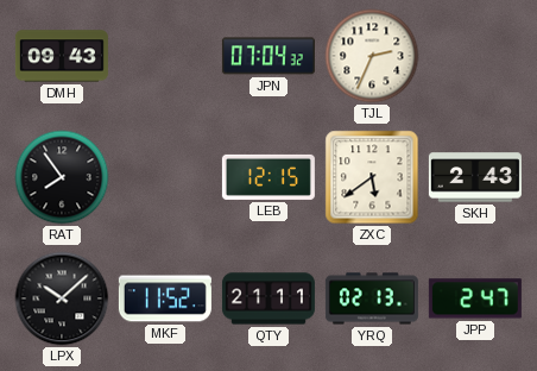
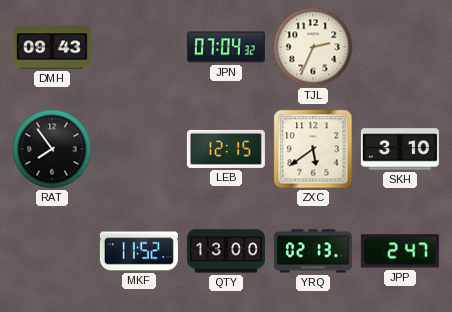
SKH: 2:43 -> 3:10
LPX: 10:08 -> none
QTY: 21:11 -> 13:00
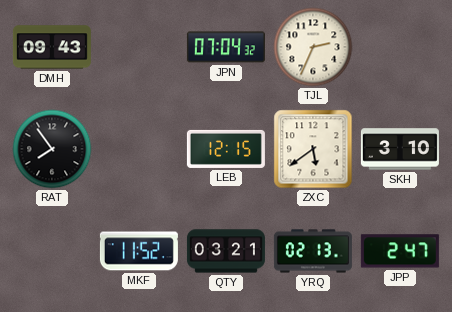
QTY: 13:00 -> 03:21
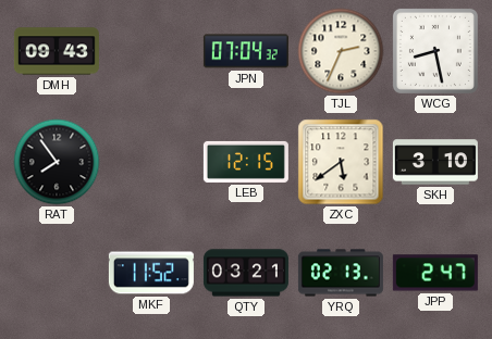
WCG: none -> 8:28
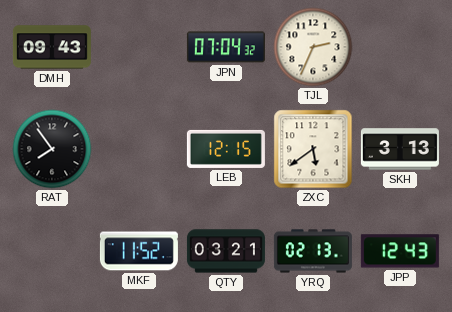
WCG: 8:28 -> none
SKH: 3:10 -> 3:13
JPP: 2:47 -> 12:43
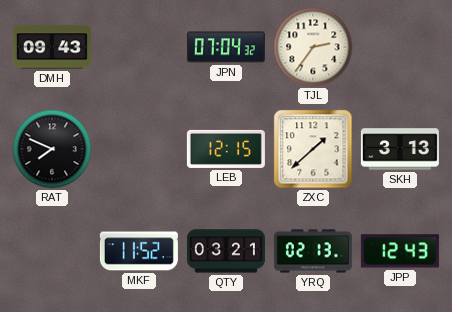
TJL: 2:34 -> 2:36
RAT: 7:54 -> 7:49
ZXC: 5:39 -> 1:38
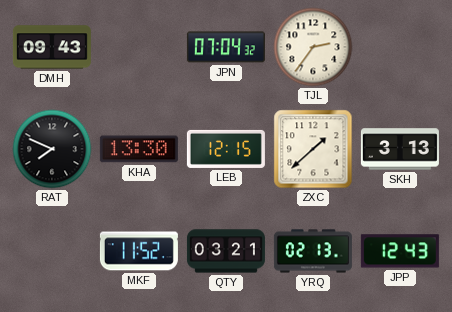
KHA: none -> 13:30
